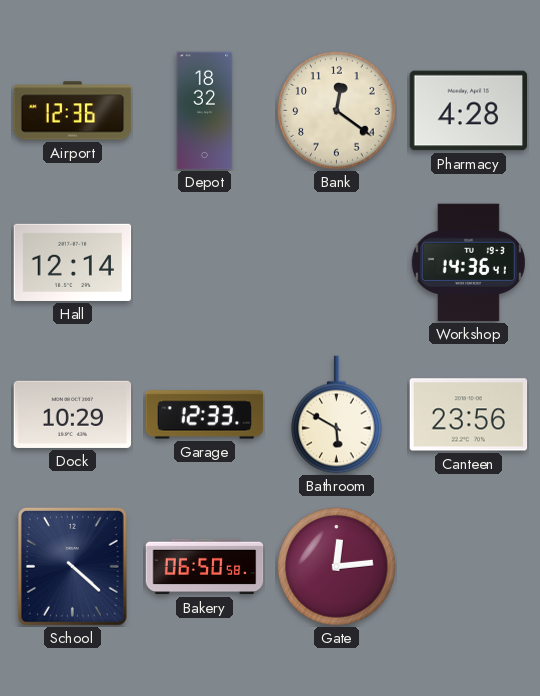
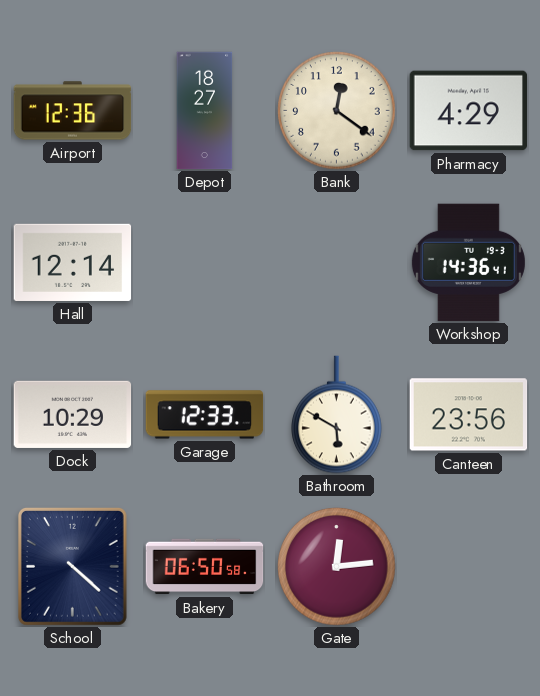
Depot: 18:32 -> 18:27
Pharmacy: 4:28 -> 4:29
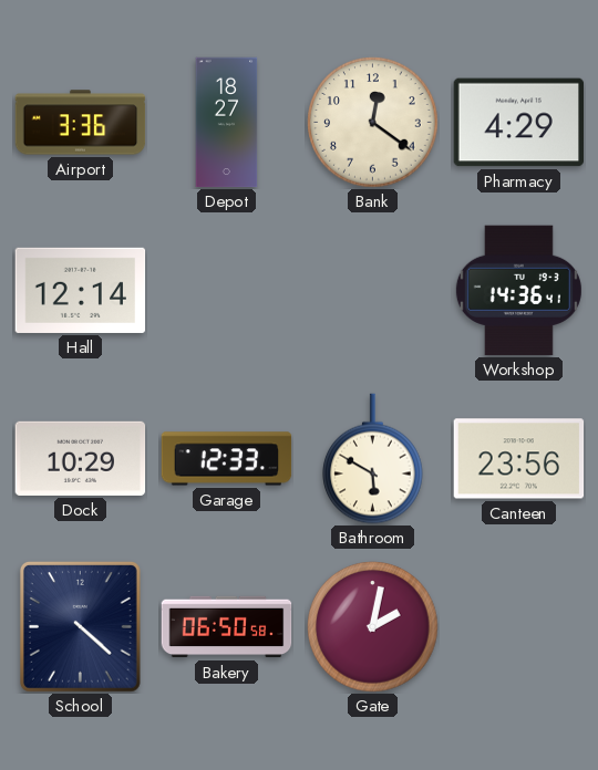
Airport: 12:36 -> 3:36
Gate: 12:14 -> 2:02
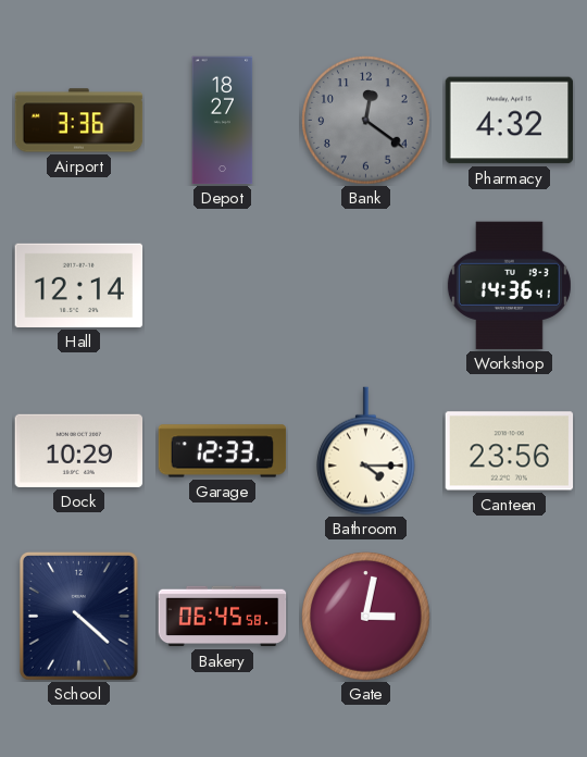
Bank dial: cream -> grey
Pharmacy: 4:29 -> 4:32
Bathroom: 5:50 -> 4:15
Bakery: 06:50 -> 06:45
Gate: 2:02 -> 3:02
